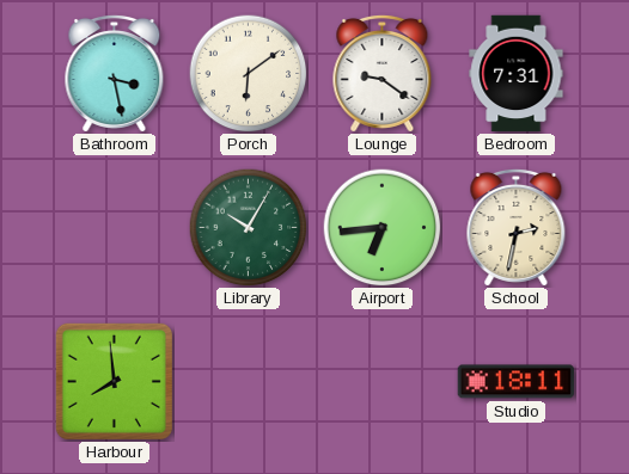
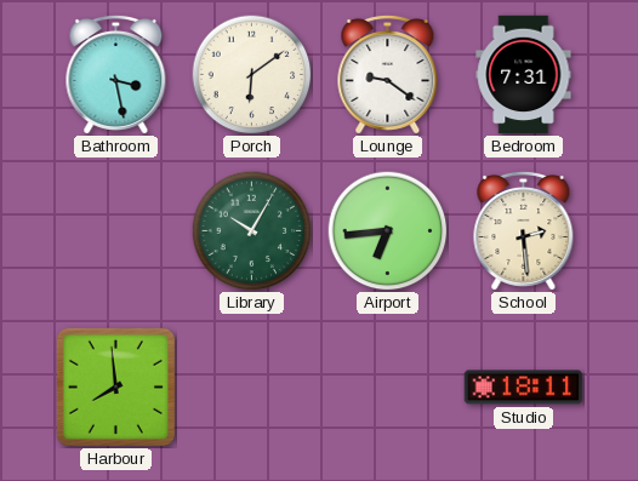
School: 2:32 -> 2:29
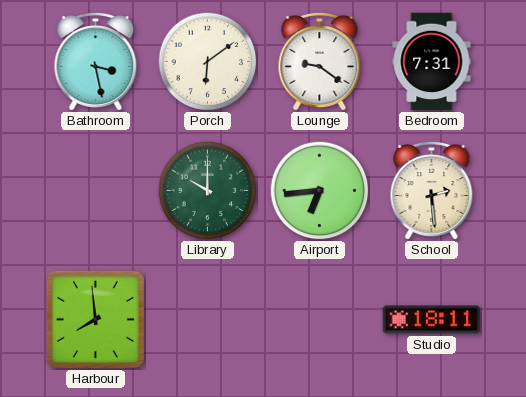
Library: 10:05 -> 10:00
